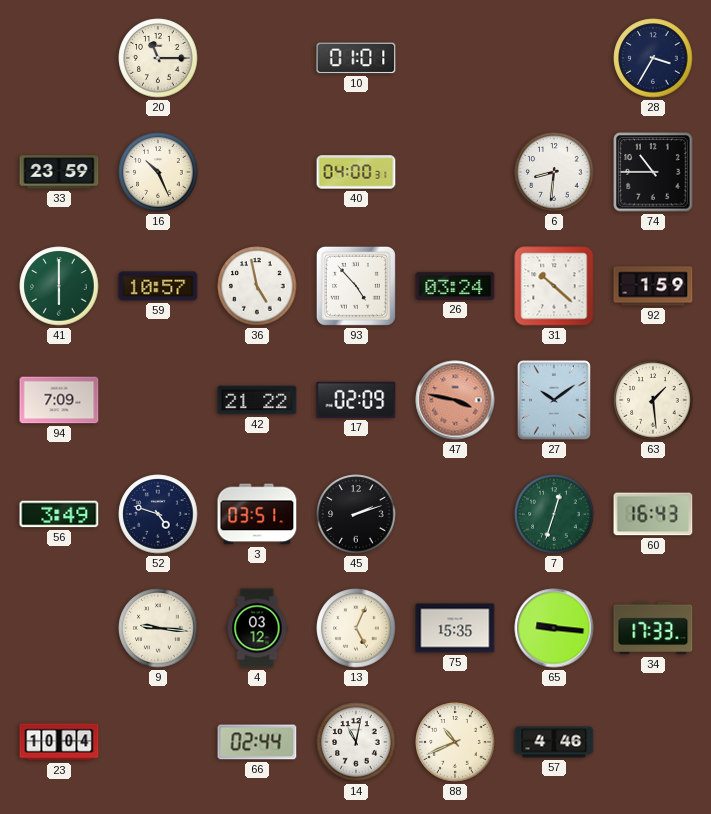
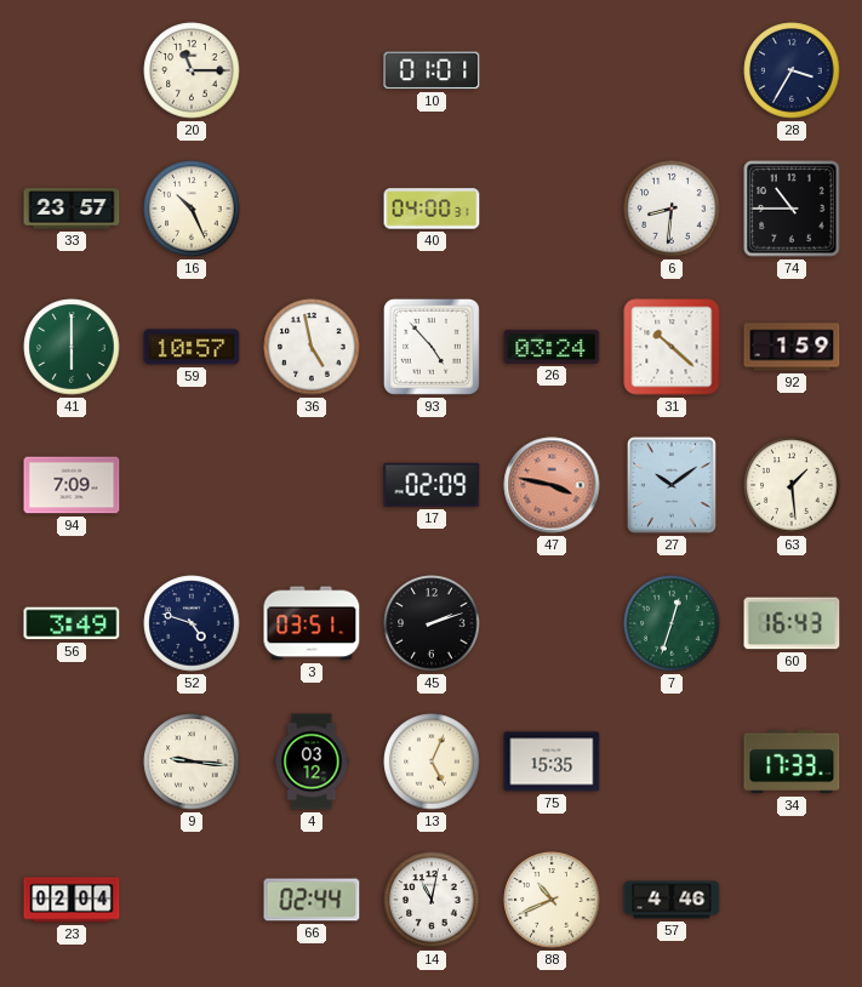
33: 23:59 -> 23:57
42: 21:22 -> none
65: 9:16 -> none
23: 10:04 -> 02:04
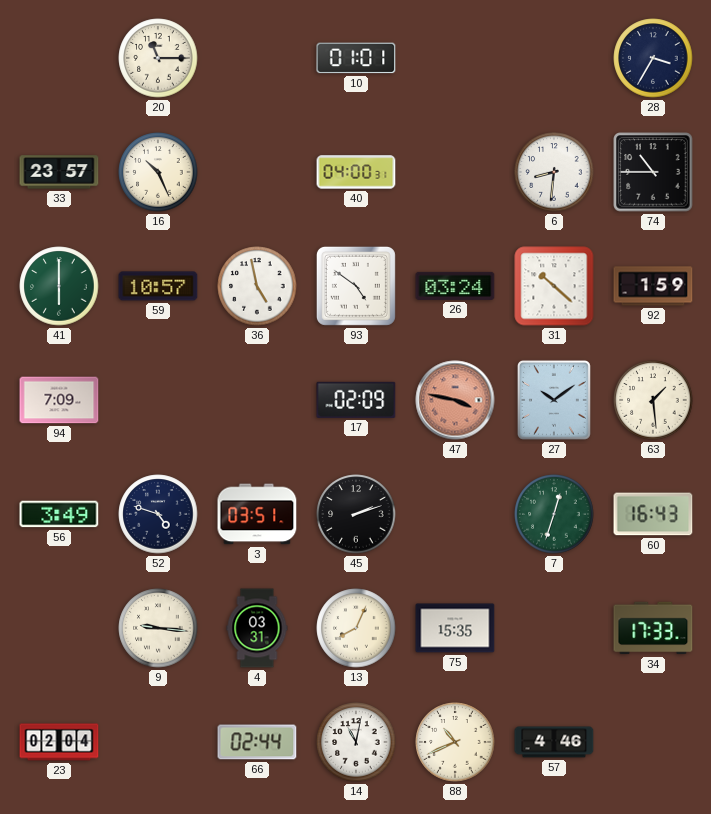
93: 4:53 -> 4:51
4: 03:12 -> 03:31
13: 5:04 -> 8:04
